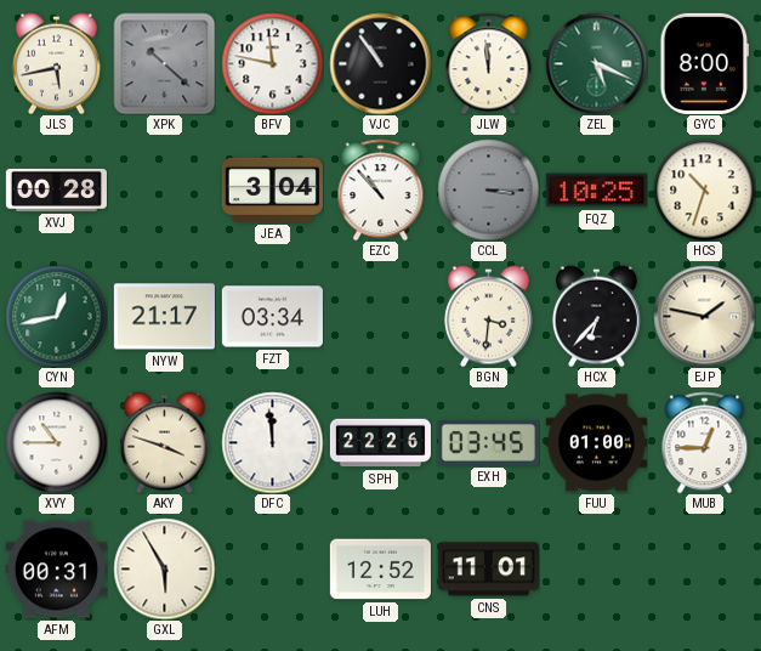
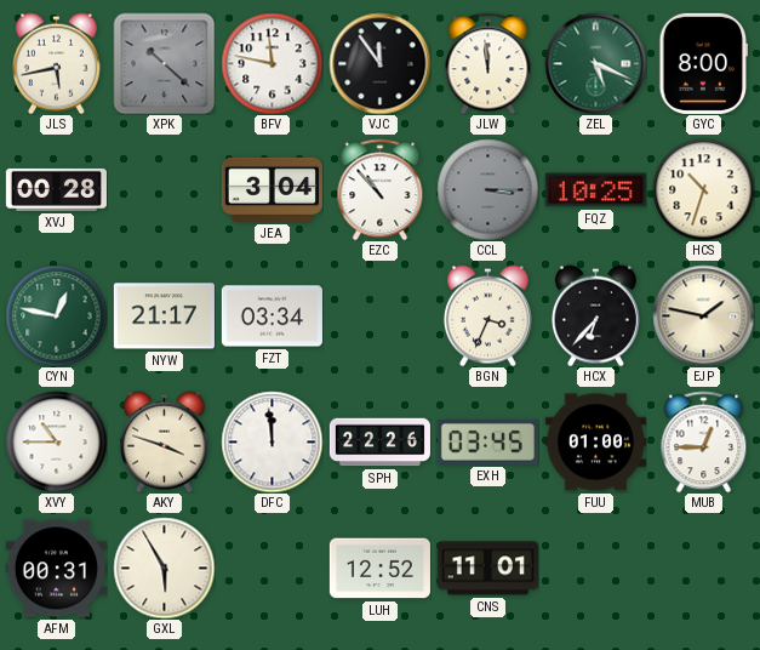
VJC: 10:54 -> 11:54
CYN: 12:43 -> 12:47
BGN: 3:31 -> 3:34
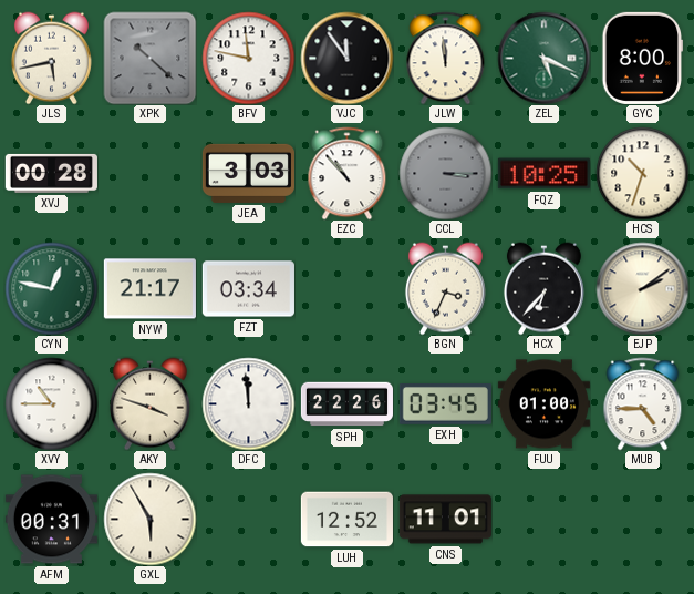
JEA: 3:04 -> 3:03
EJP: 1:47 -> 2:09
MUB: 12:45 -> 4:45
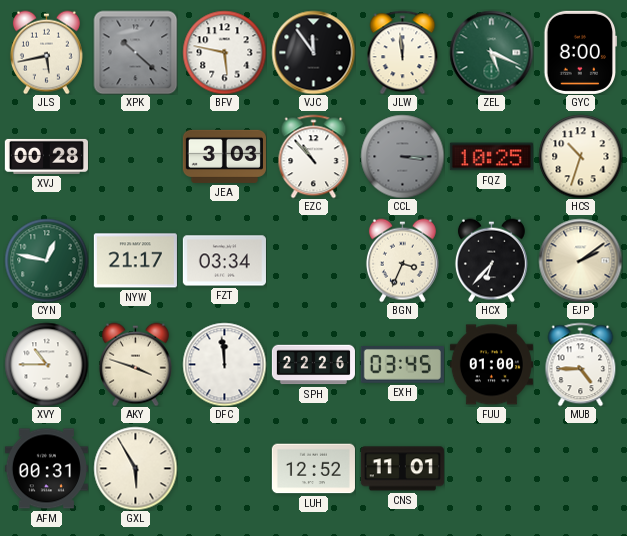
BFV: 11:47 -> 5:47
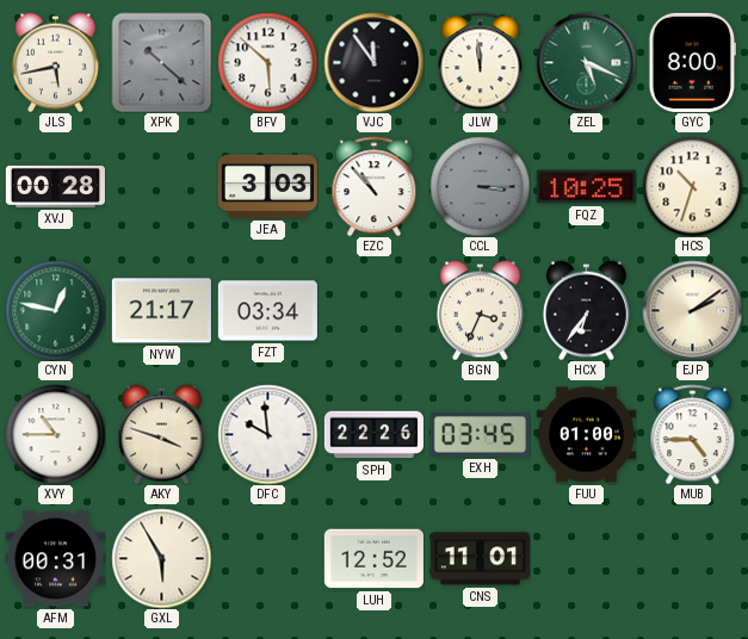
BFV: 5:47 -> 5:52
HCX: 6:37 -> 6:36
DFC: 11:59 -> 9:59
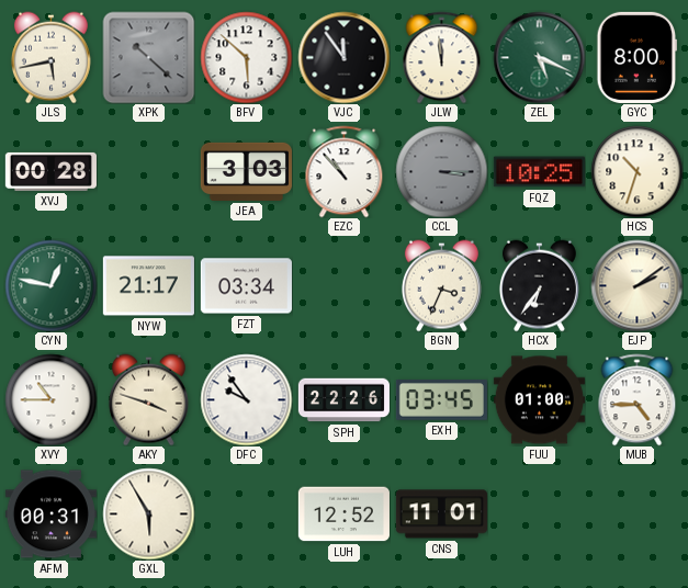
DFC: 9:59 -> 9:54
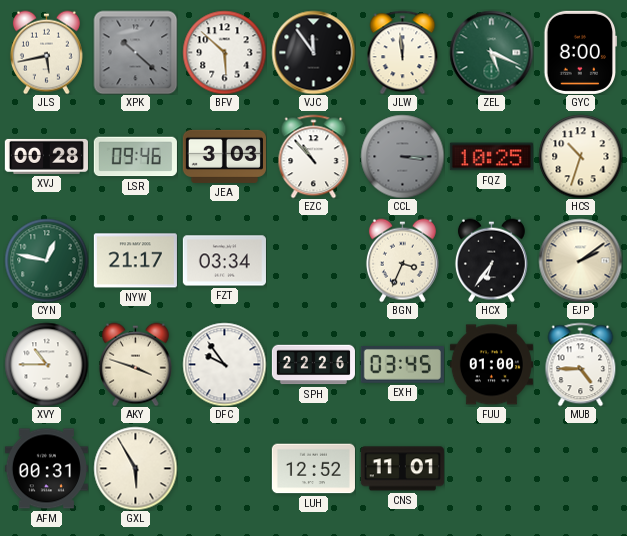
LSR: none -> 09:46
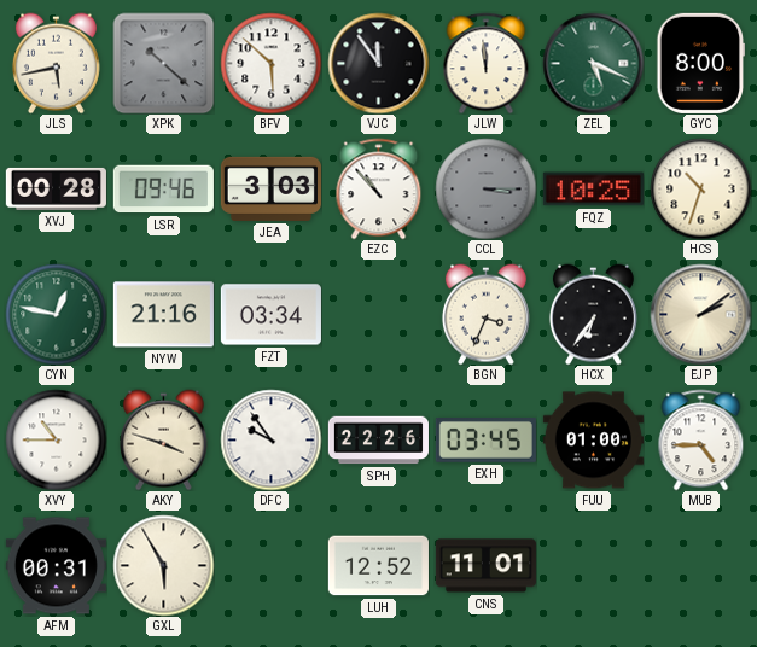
NYW: 21:17 -> 21:16
